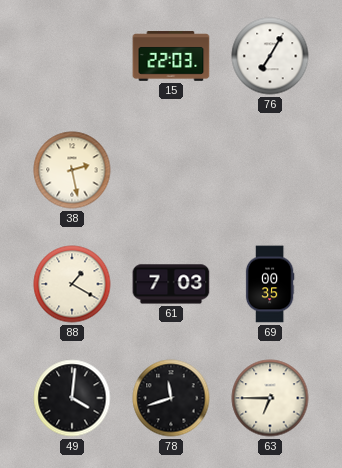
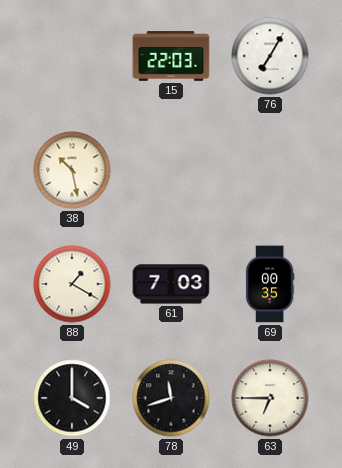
38: 2:28 -> 10:28
49: 4:01 -> 4:00
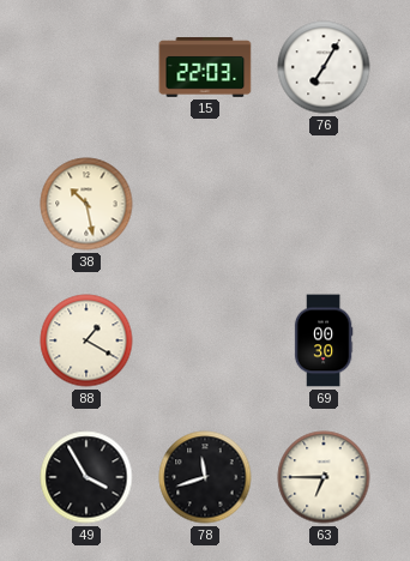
61: 7:03 -> none
69: 00:35 -> 00:30
49: 4:00 -> 3:55
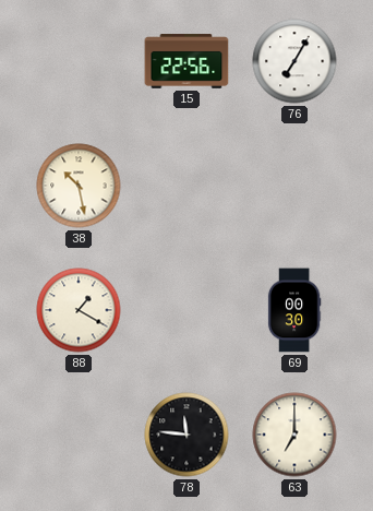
15: 22:03 -> 22:56
49: 3:55 -> none
78: 11:42 -> 11:46
63: 6:45 -> 7:00
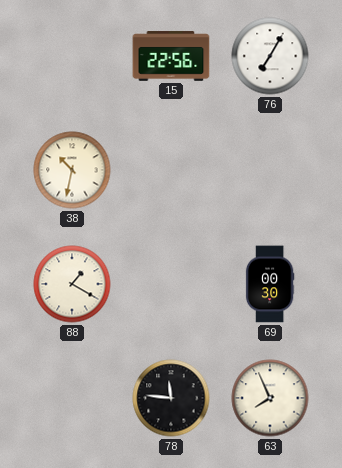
38: 10:28 -> 10:32
63: 7:00 -> 7:56
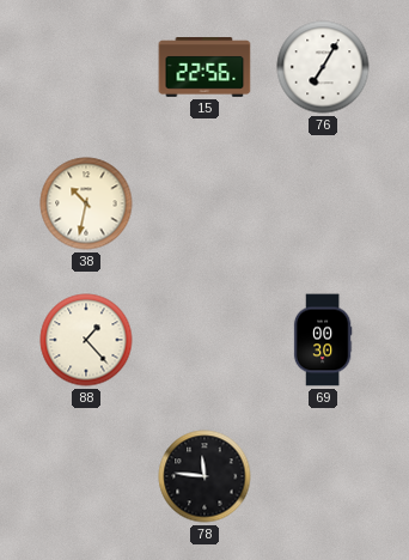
88: 1:20 -> 1:23
63: 7:56 -> none
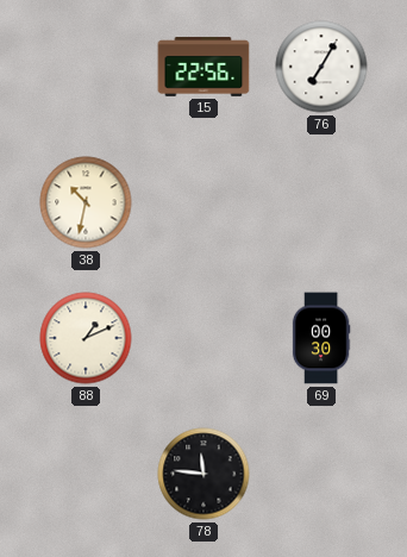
88: 1:23 -> 1:11
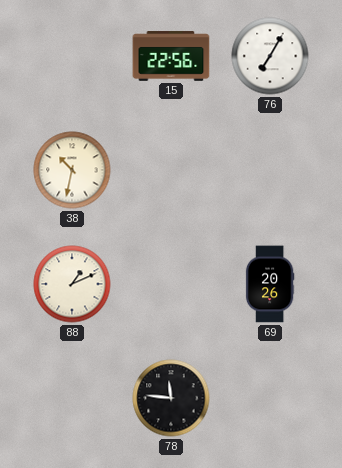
69: 00:30 -> 20:26
